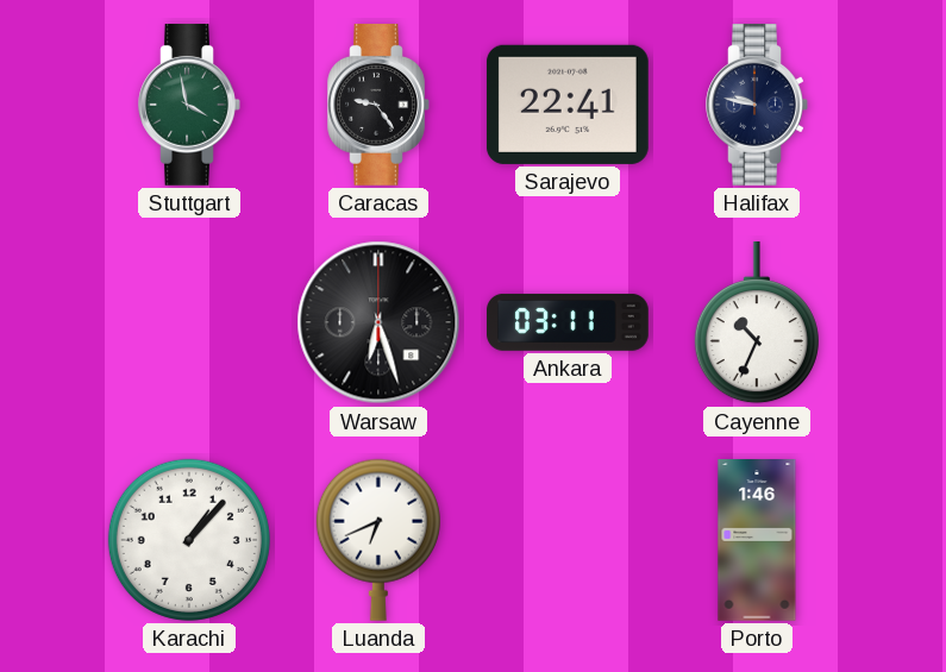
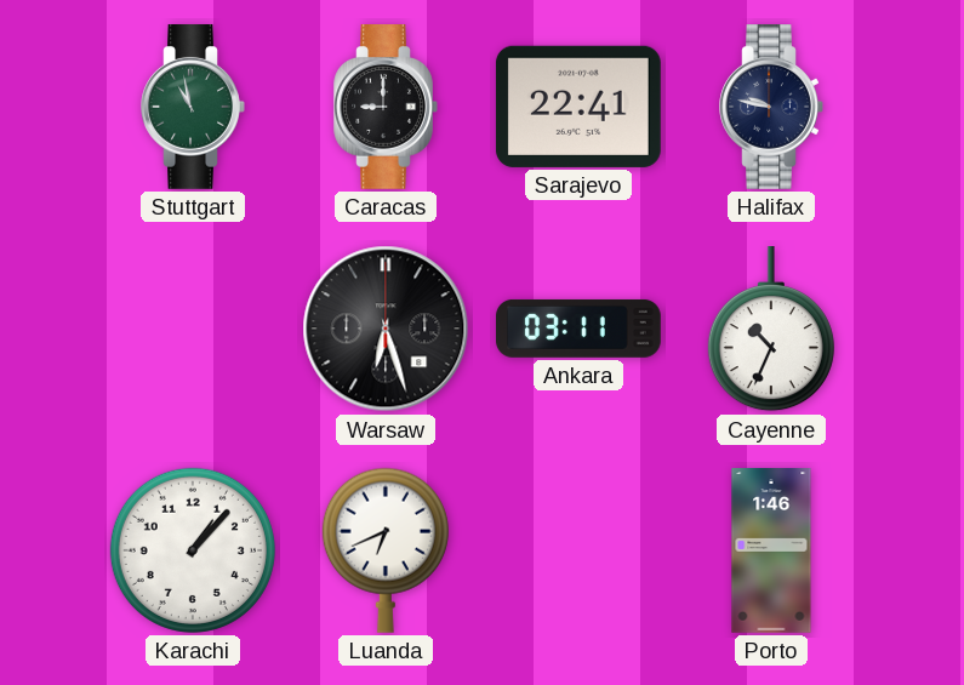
Stuttgart: 3:58 -> 10:58
Caracas: 9:24 -> 9:00
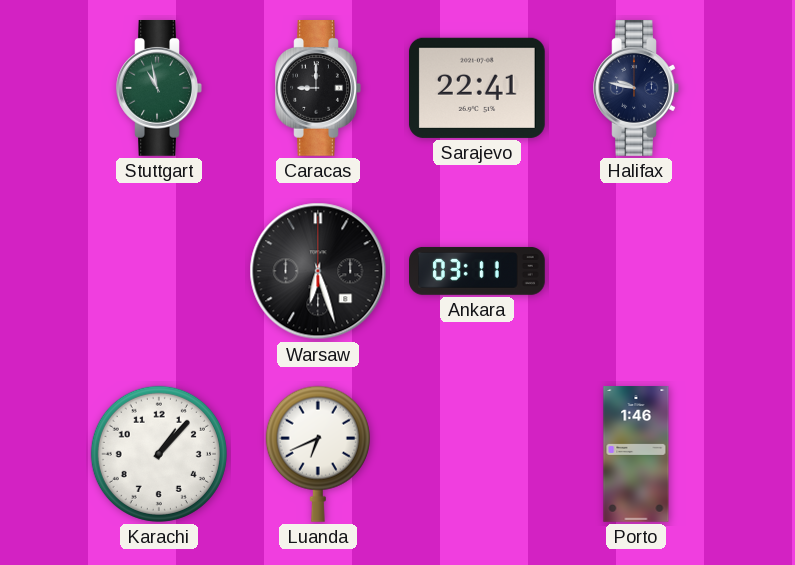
Cayenne: 10:34 -> none
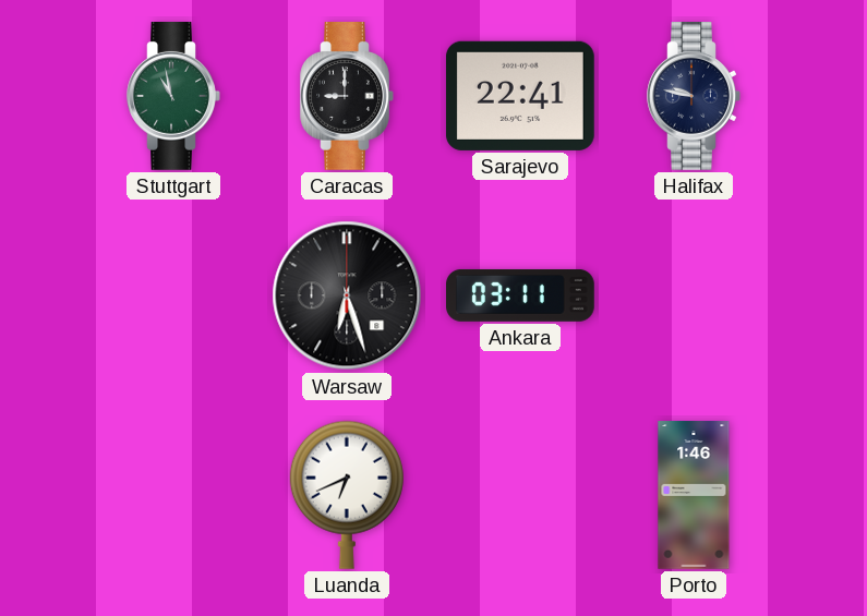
Karachi: 1:07 -> none
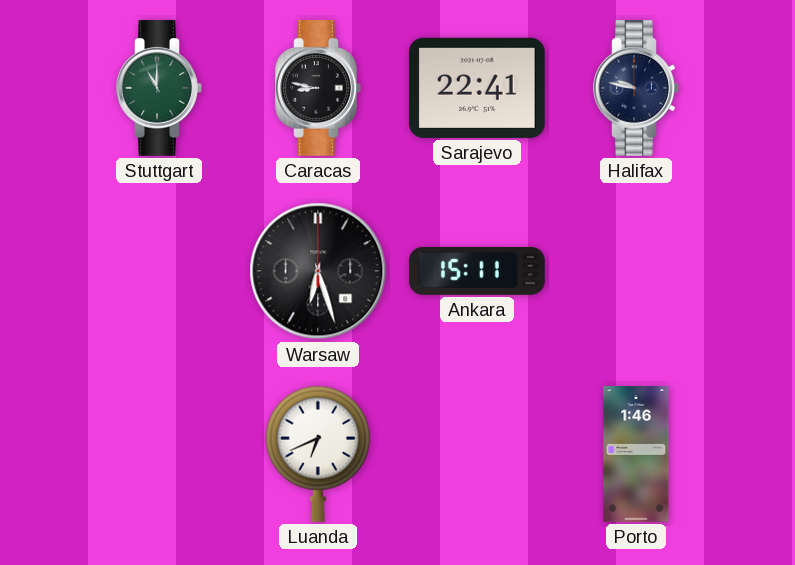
Stuttgart: 10:58 -> 11:00
Caracas: 9:00 -> 8:47
Ankara: 03:11 -> 15:11
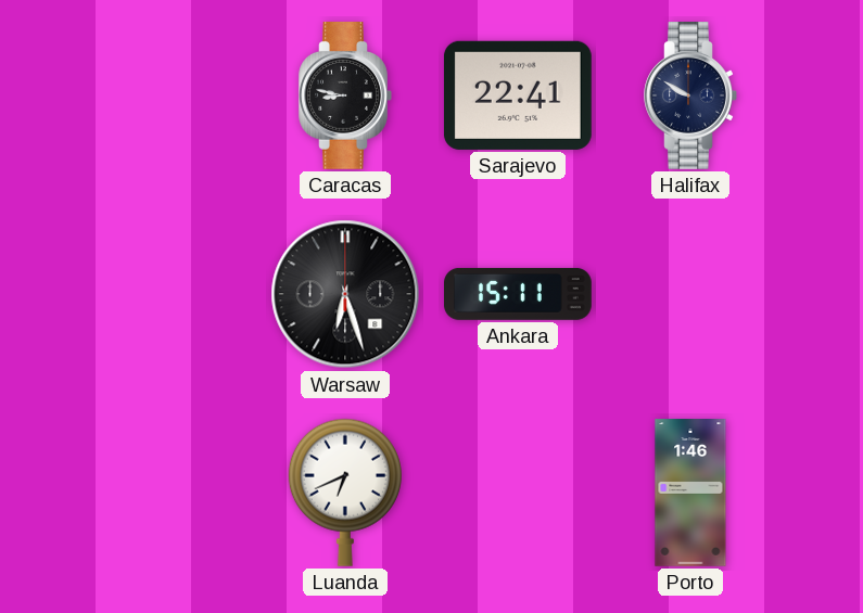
Stuttgart: 11:00 -> none
Halifax: 9:47 -> 9:50
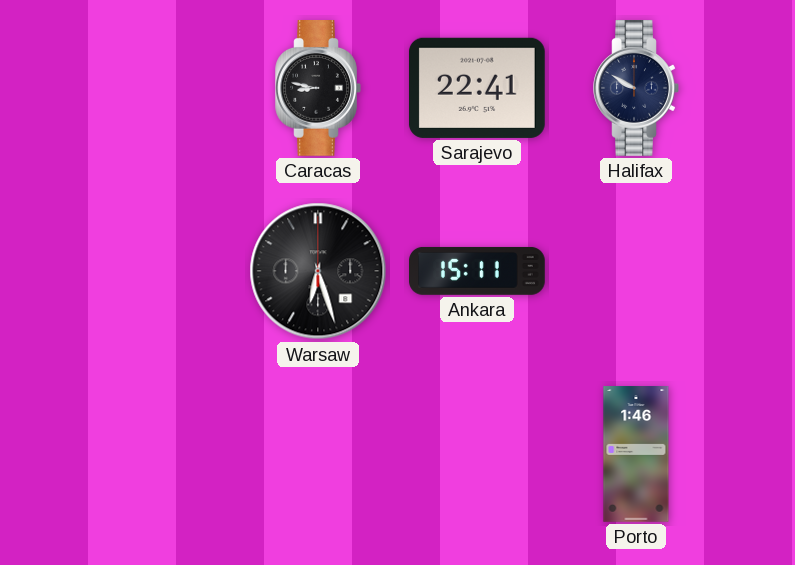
Luanda: 6:41 -> none
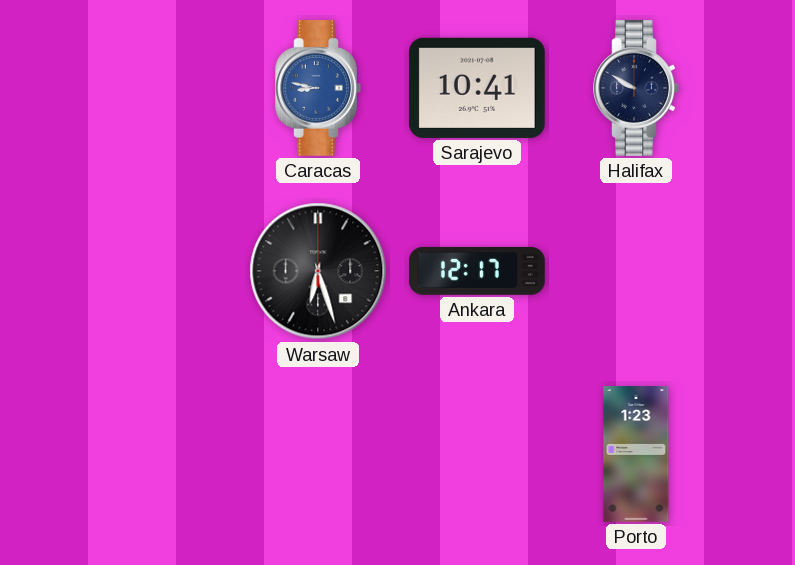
Caracas dial: black -> blue
Sarajevo: 22:41 -> 10:41
Ankara: 15:11 -> 12:17
Porto: 1:46 -> 1:23
